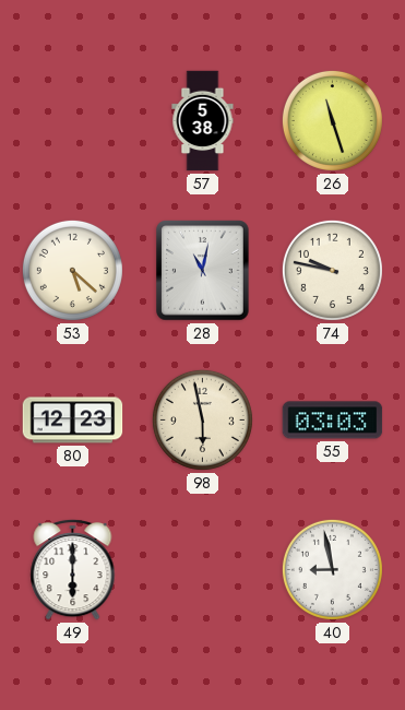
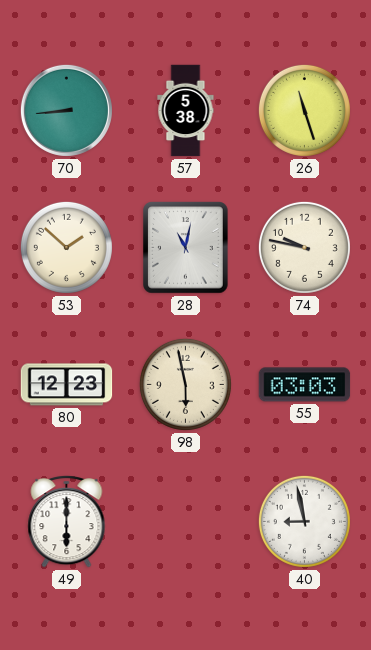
70: none -> 8:44
53: 5:22 -> 1:52
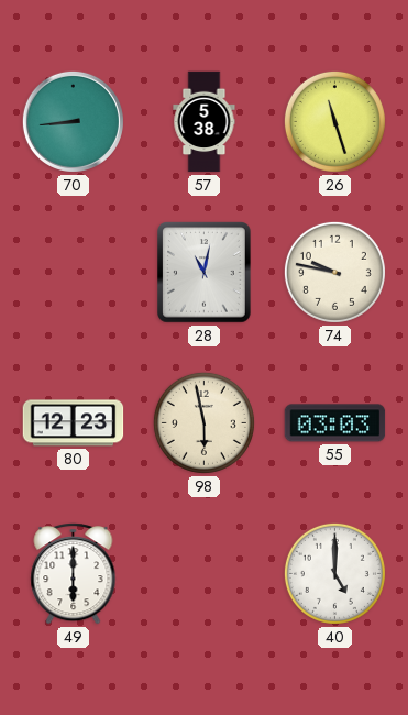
53: 1:52 -> none
40: 8:58 -> 5:00
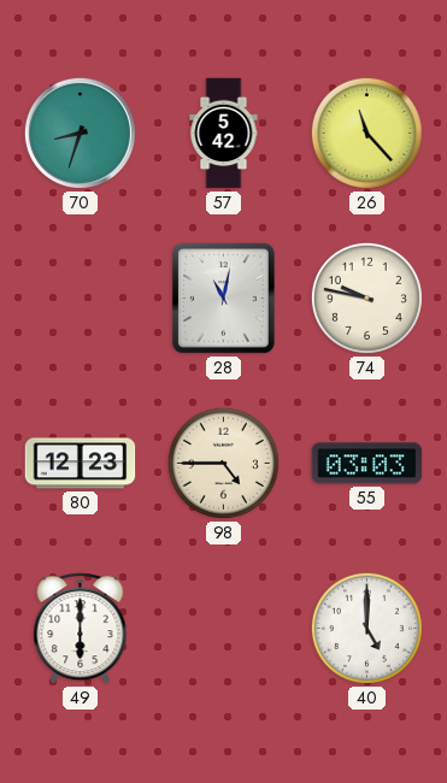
70: 8:44 -> 8:33
57: 5:38 -> 5:42
26: 11:27 -> 11:23
98: 5:58 -> 4:45
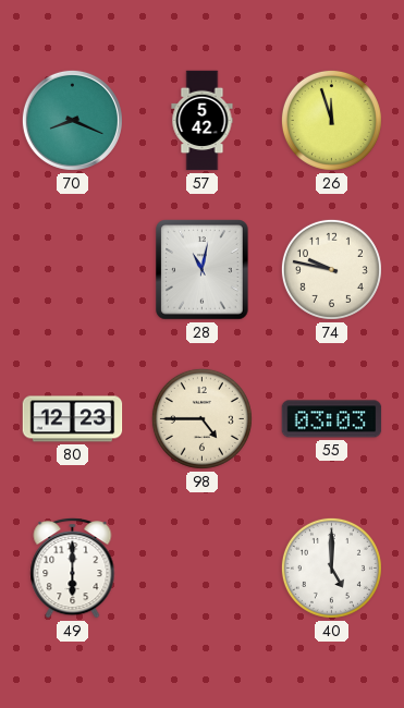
70: 8:33 -> 8:19
26: 11:23 -> 11:57
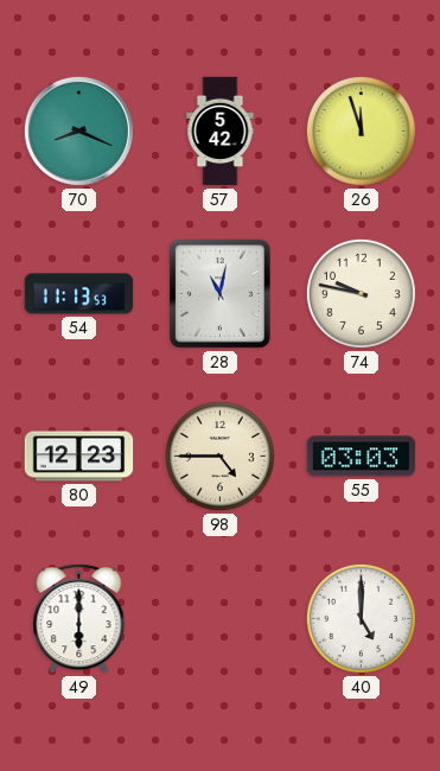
54: none -> 11:13
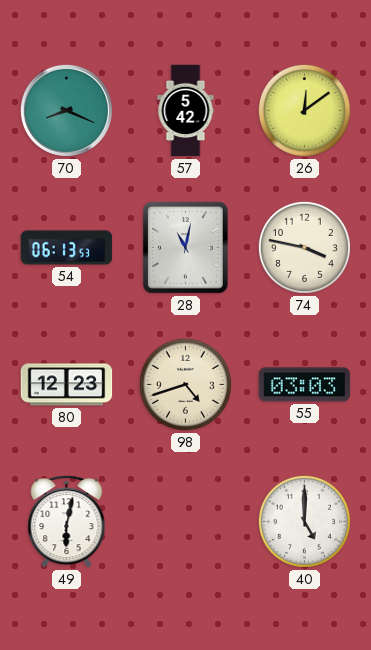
26: 11:57 -> 12:09
54: 11:13 -> 06:13
74: 9:47 -> 3:47
98: 4:45 -> 4:42
49: 6:00 -> 6:02
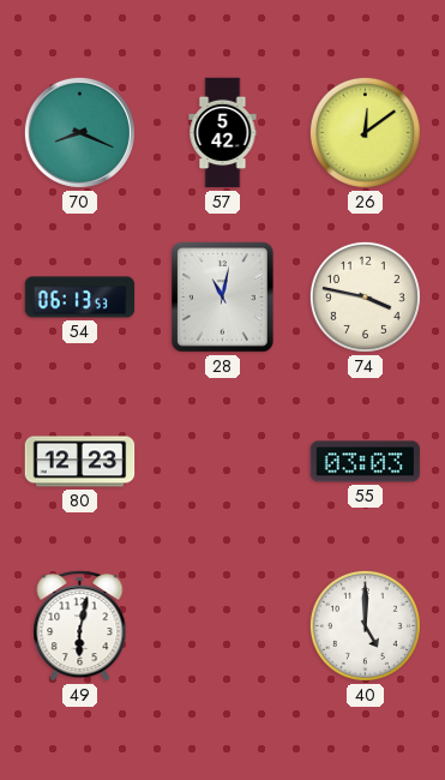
98: 4:42 -> none
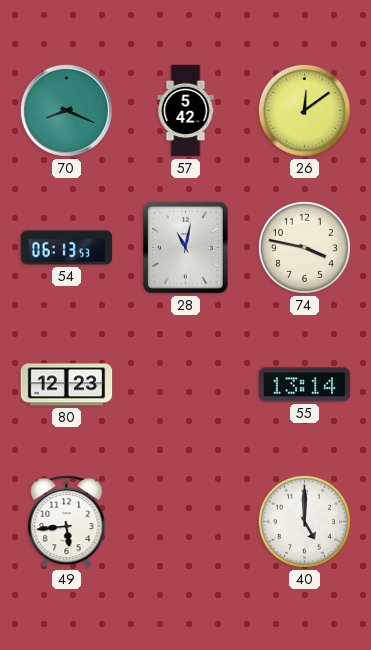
55: 03:03 -> 13:14
49: 6:02 -> 5:44
